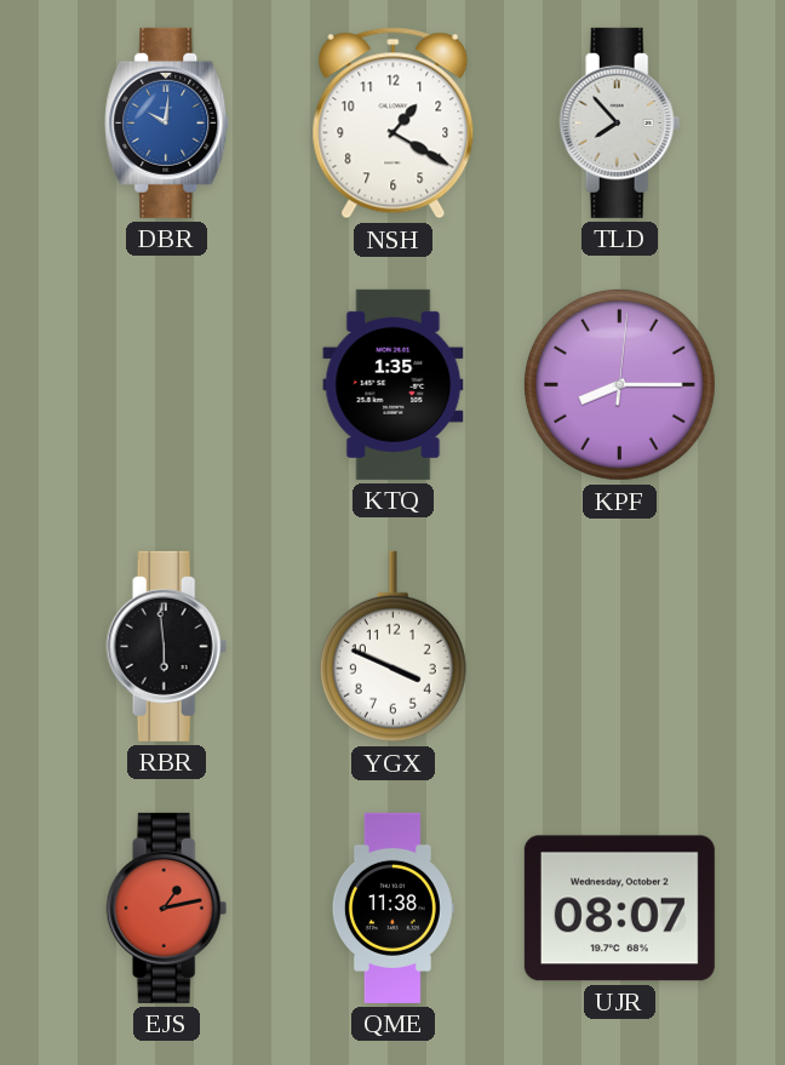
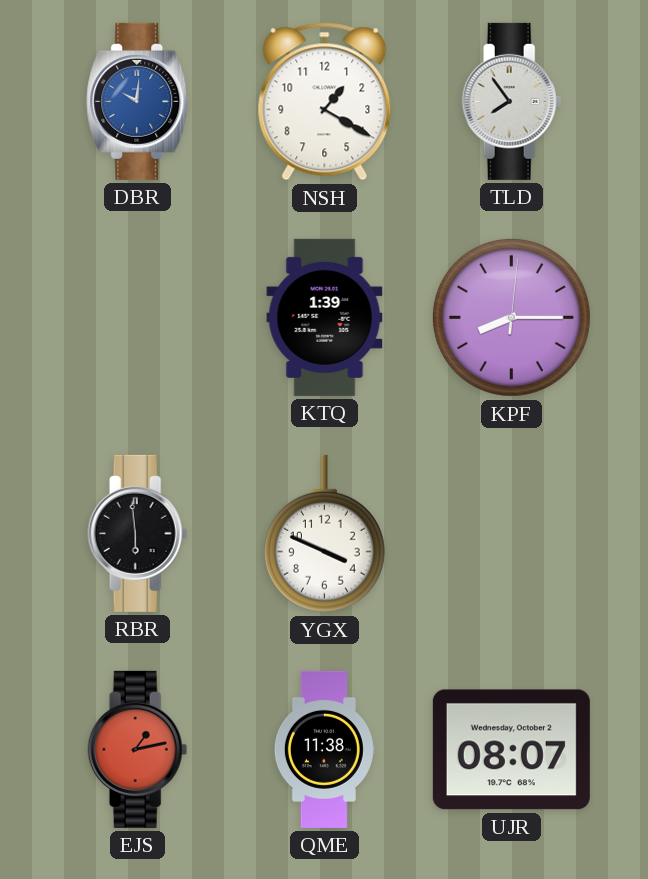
TLD: 7:53 -> 7:54
KTQ: 1:35 -> 1:39
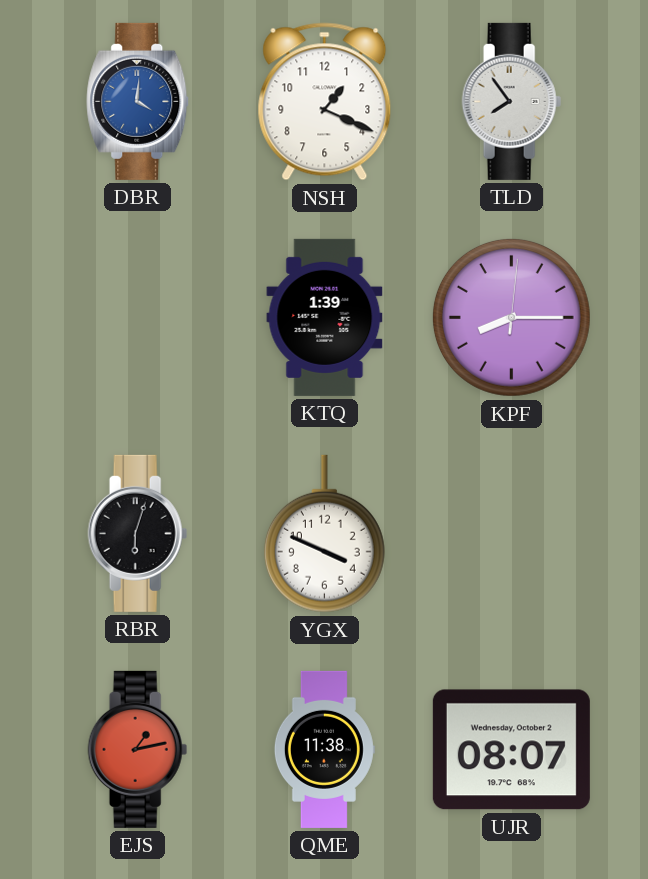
DBR: 10:01 -> 4:01
NSH: 1:20 -> 1:19
RBR: 5:59 -> 6:03
